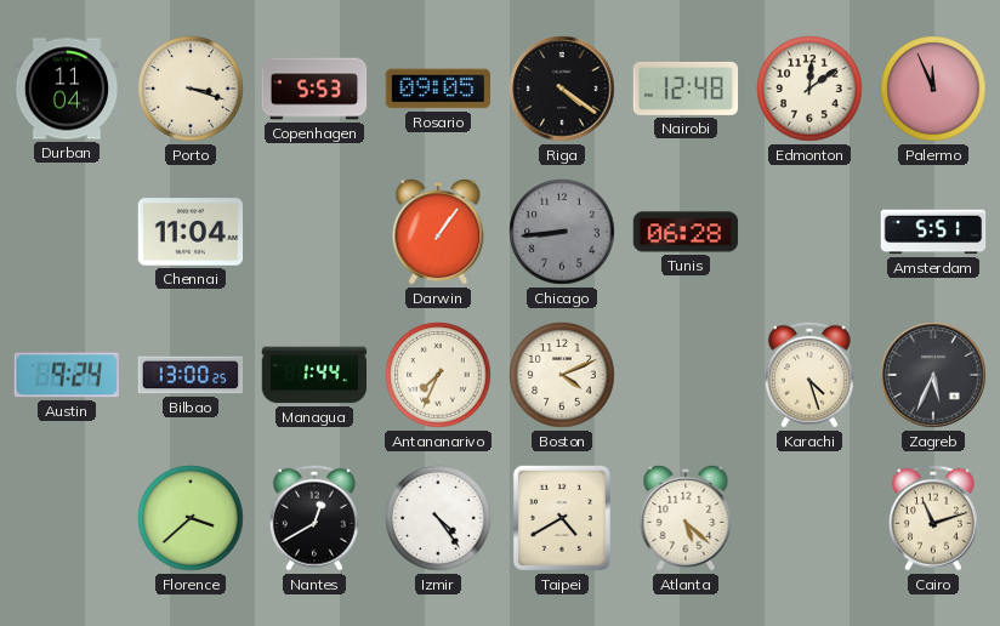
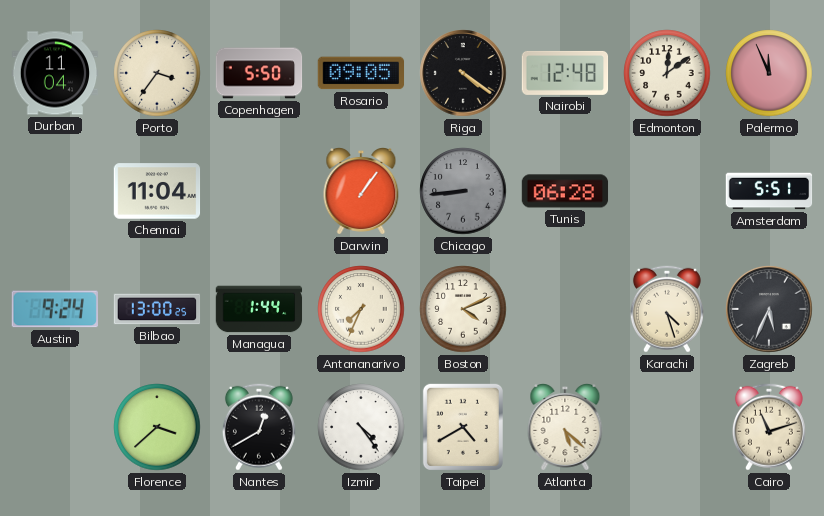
Porto: 3:18 -> 3:36
Copenhagen: 5:53 -> 5:50
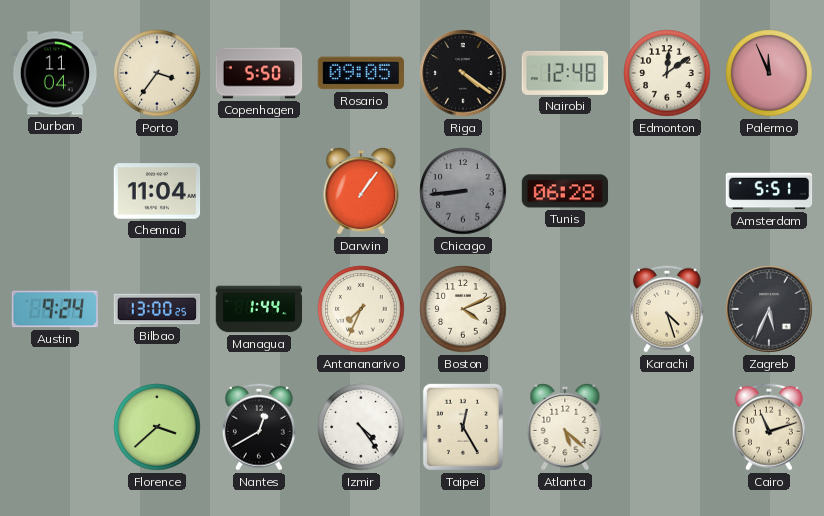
Taipei: 4:40 -> 12:25
